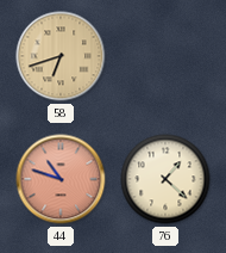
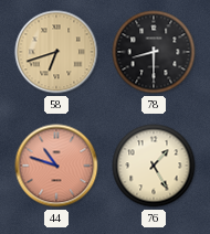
78: none -> 8:30
76: 1:22 -> 1:25
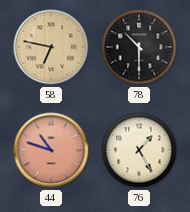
58: 6:42 -> 6:47
78: 8:30 -> 10:30
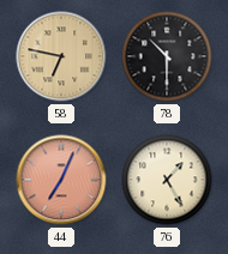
44: 10:48 -> 7:04
